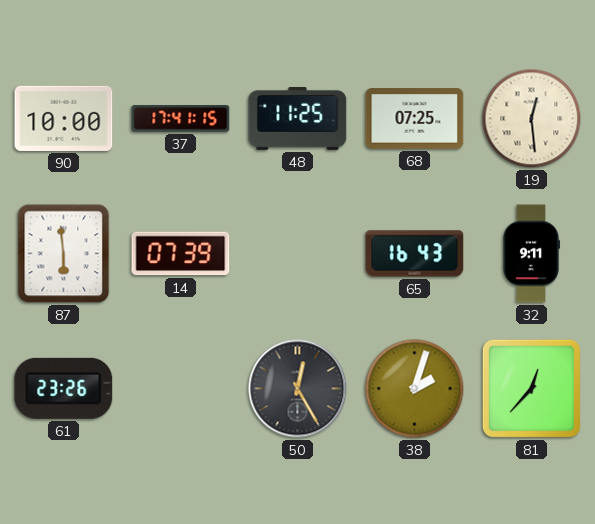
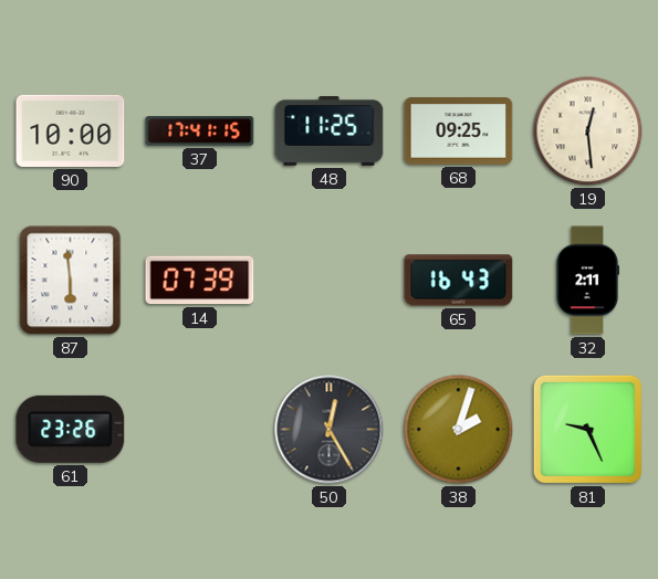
68: 07:25 -> 09:25
32: 9:11 -> 2:11
81: 12:37 -> 9:26
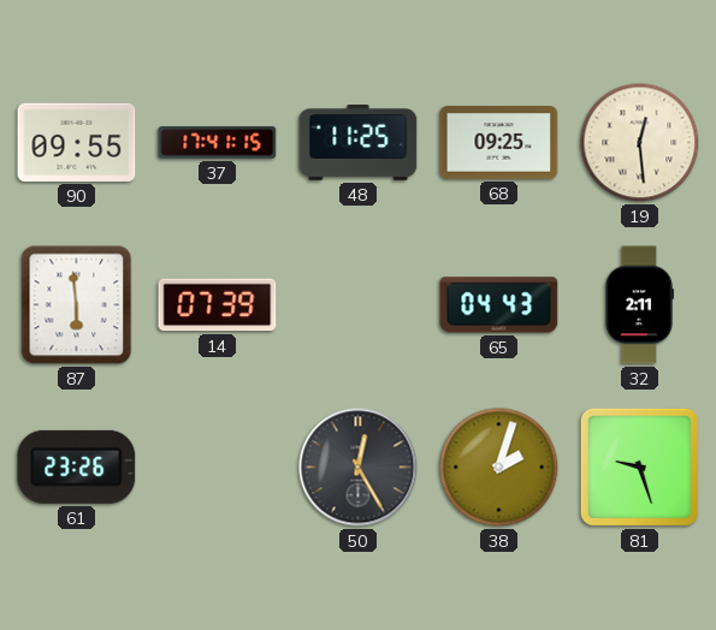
90: 10:00 -> 09:55
65: 16:43 -> 04:43
81: 9:26 -> 9:27
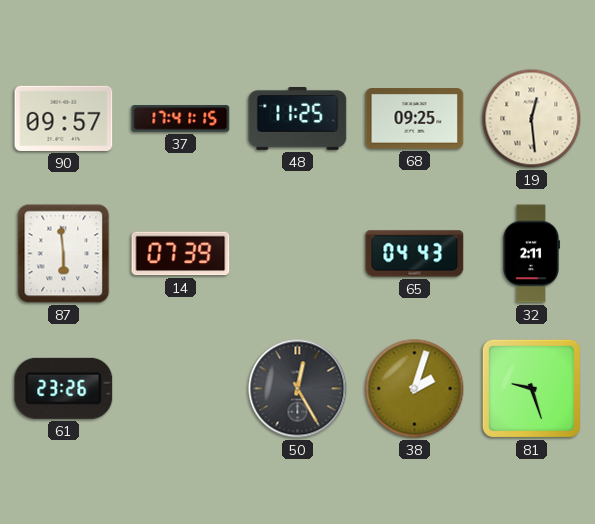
90: 09:55 -> 09:57
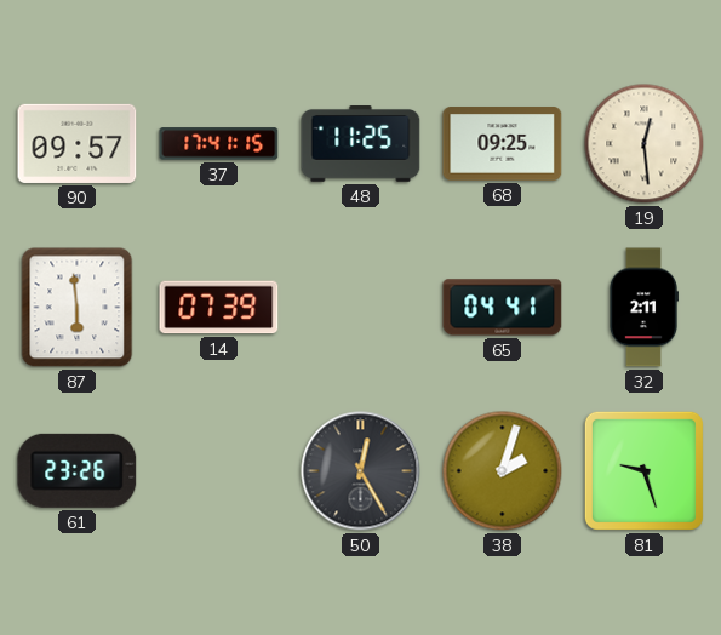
65: 04:43 -> 04:41
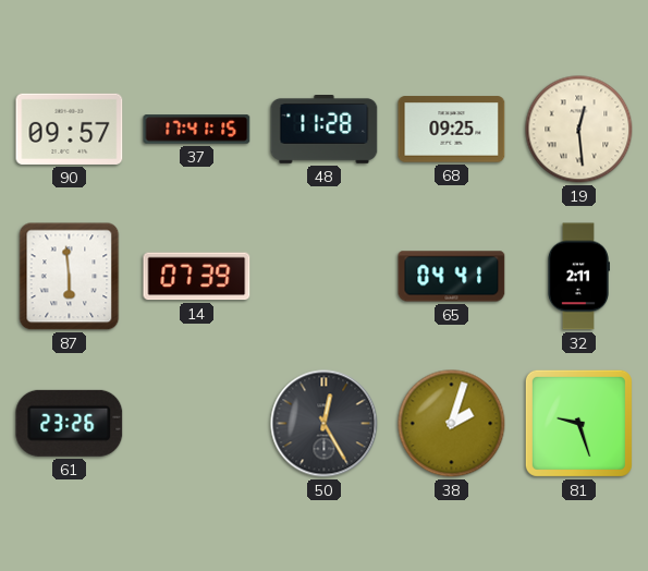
48: 11:25 -> 11:28
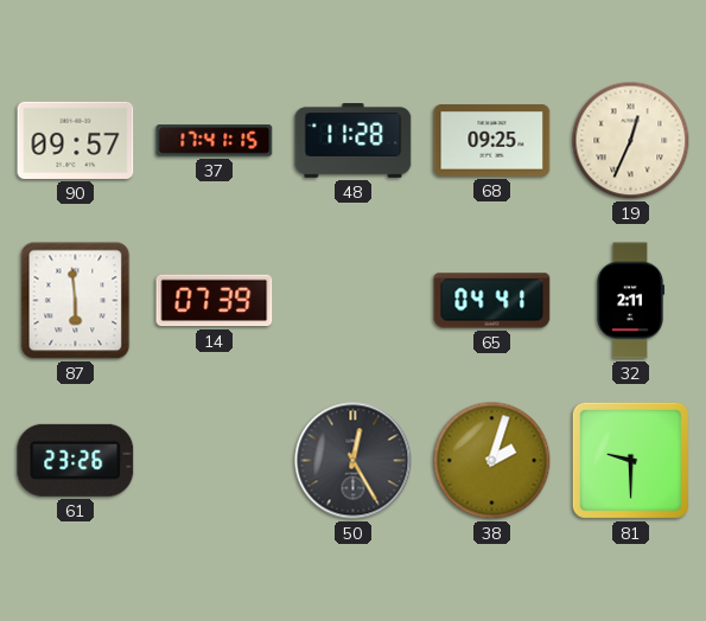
19: 12:29 -> 12:34
81: 9:27 -> 9:30
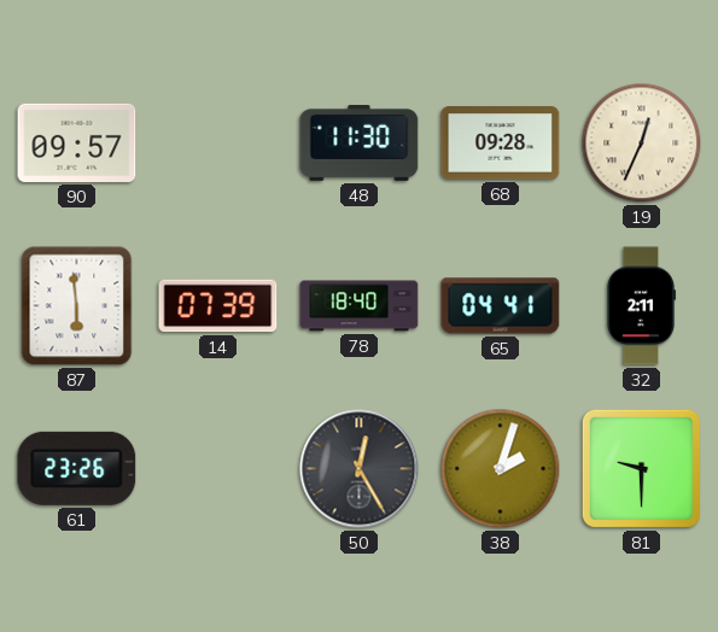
37: 17:41 -> none
48: 11:28 -> 11:30
68: 09:25 -> 09:28
78: none -> 18:40
